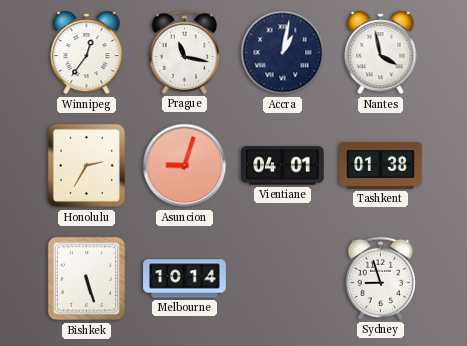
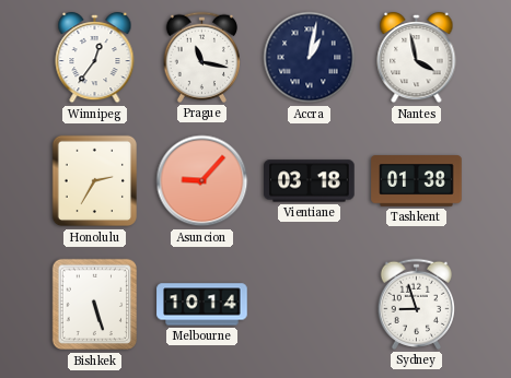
Asuncion: 9:03 -> 9:07
Vientiane: 04:01 -> 03:18
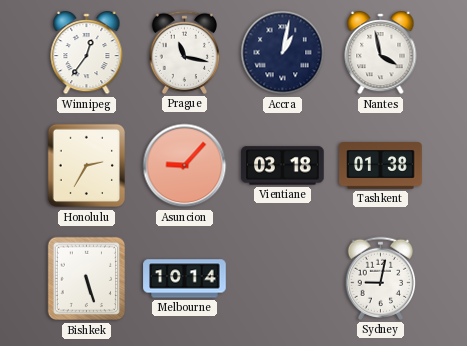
Sydney: 8:57 -> 9:02
